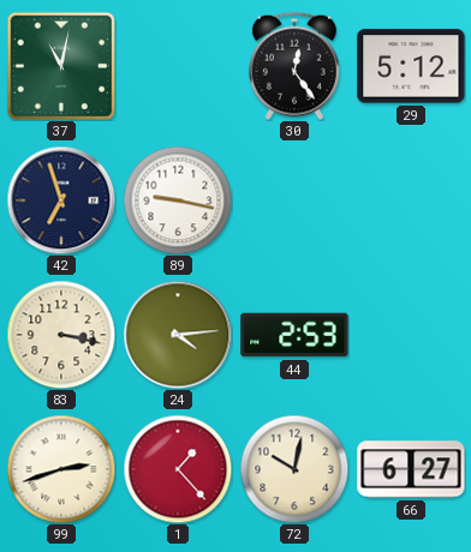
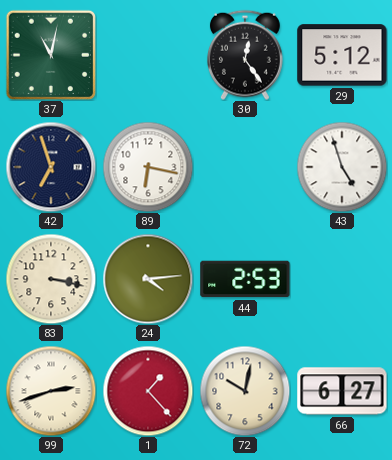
89: 9:17 -> 6:17
43: none -> 4:57
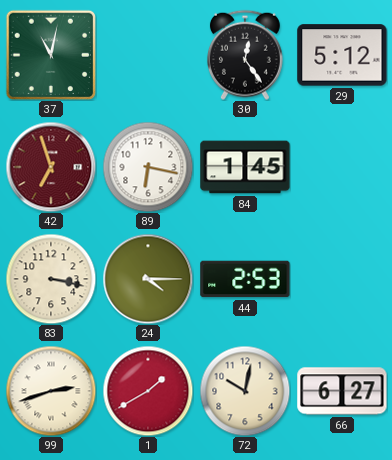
42 dial: navy -> burgundy
84: none -> 1:45
43: 4:57 -> none
24: 4:14 -> 4:15
1: 1:23 -> 1:40
